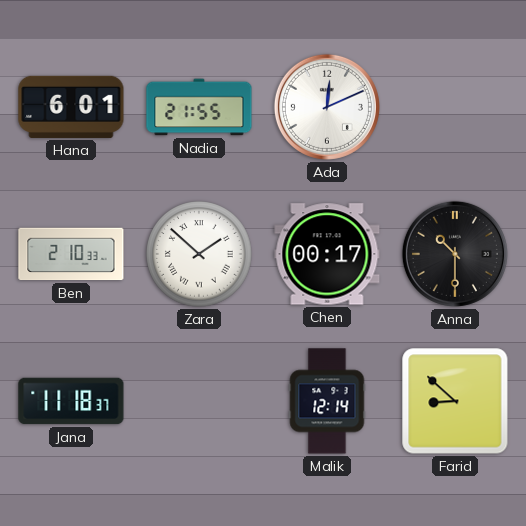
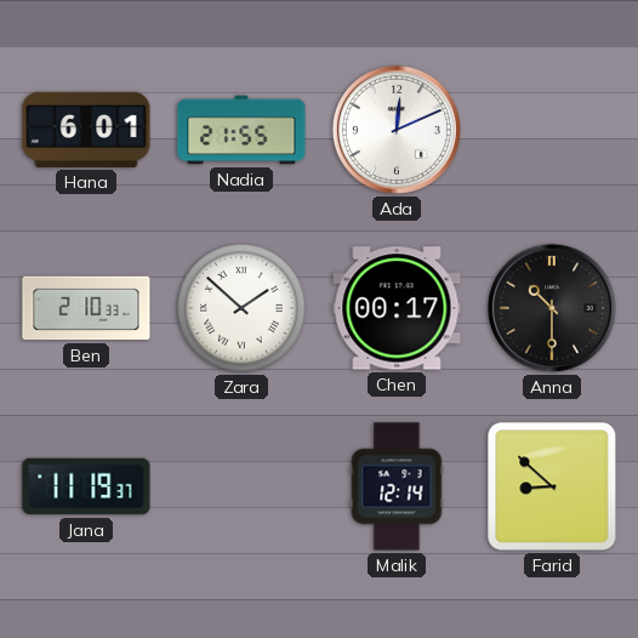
Jana: 11:18 -> 11:19
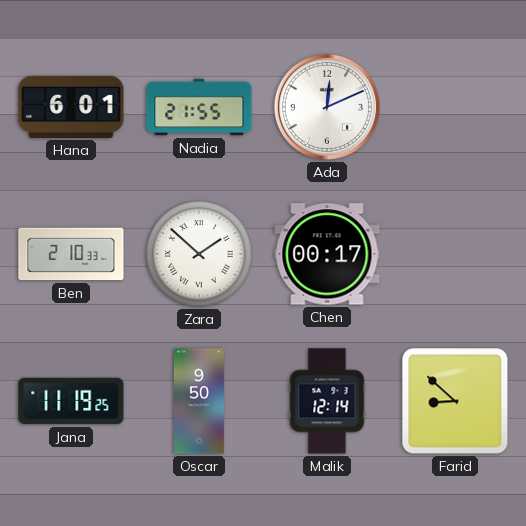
Anna: 10:30 -> none
Jana: 11:19:37 -> 11:19:25
Oscar: none -> 9:50
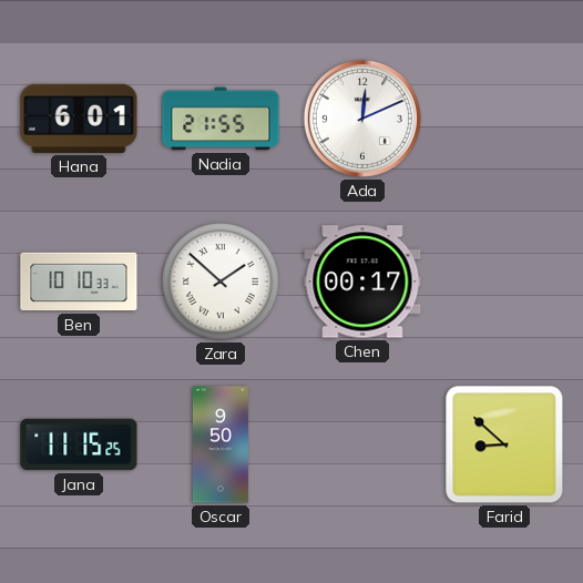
Ben: 2:10 -> 10:10
Jana: 11:19 -> 11:15
Malik: 12:14 -> none
